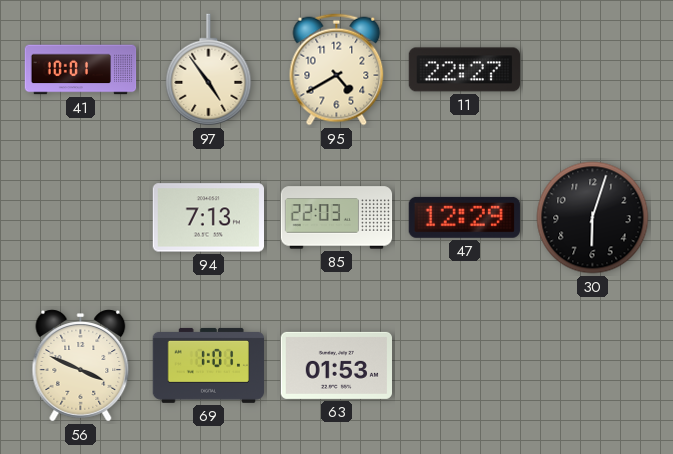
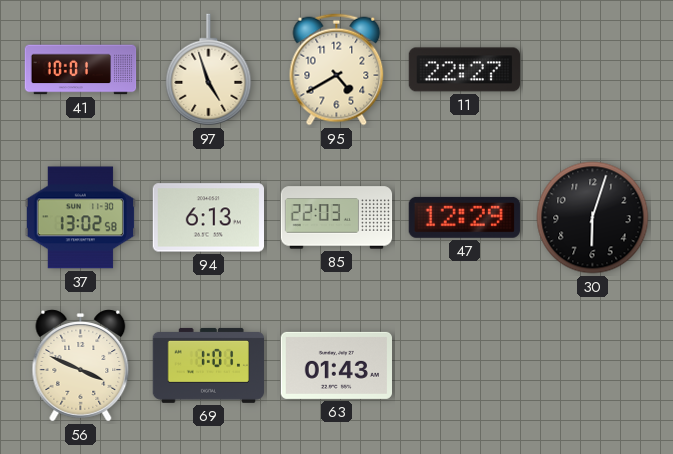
97: 4:54 -> 4:57
37: none -> 13:02
94: 7:13 -> 6:13
63: 01:53 -> 01:43
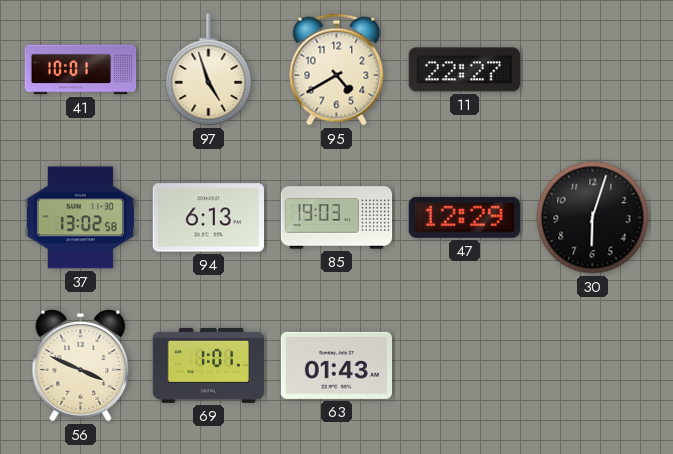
85: 22:03 -> 19:03
